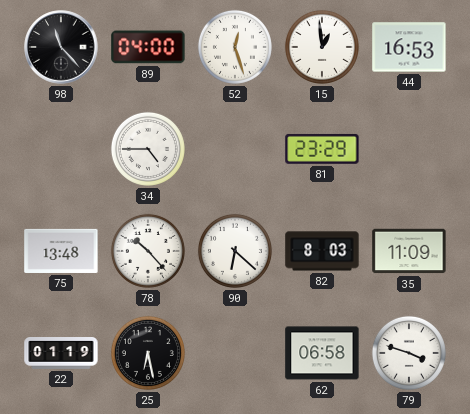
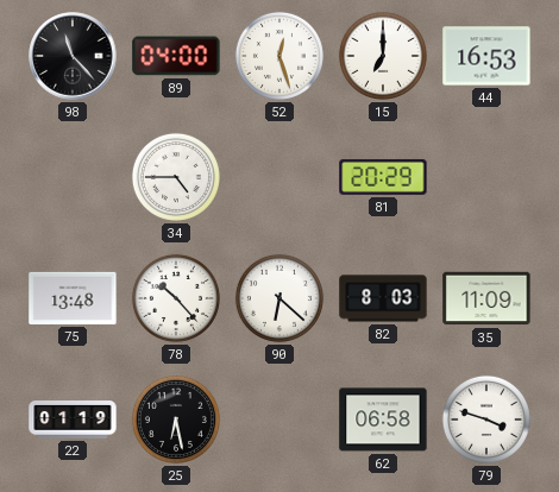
15: 12:59 -> 7:00
81: 23:29 -> 20:29
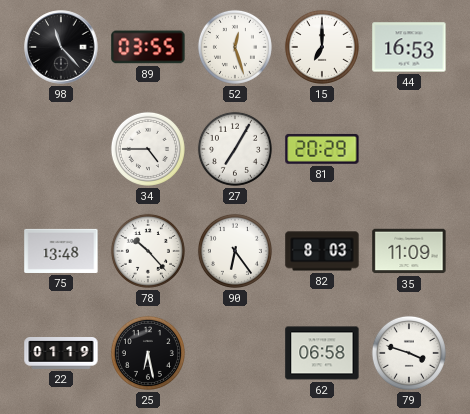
89: 04:00 -> 03:55
27: none -> 7:05
90: 6:22 -> 6:24
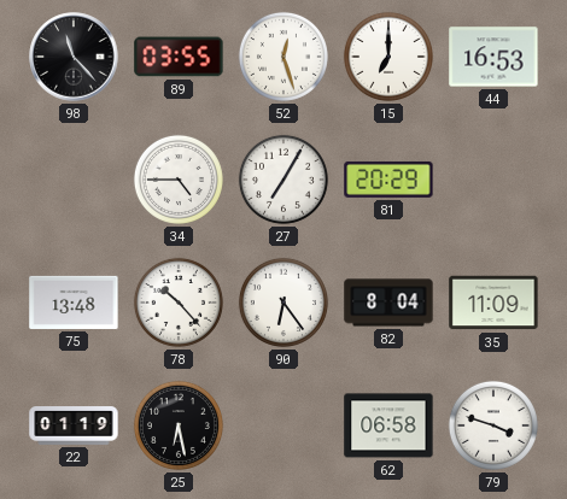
82: 8:03 -> 8:04
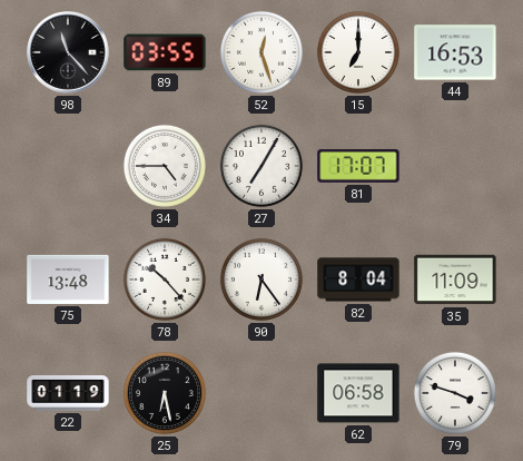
81: 20:29 -> 17:07
